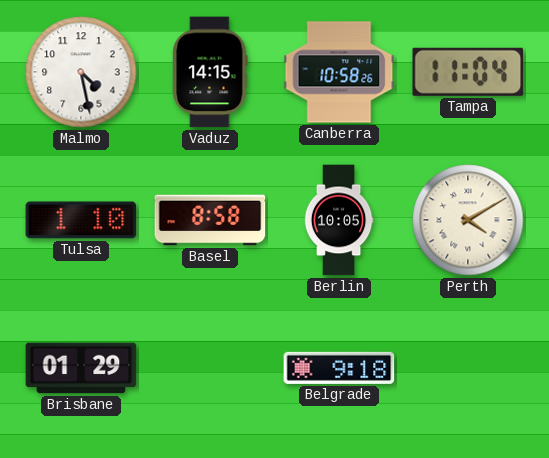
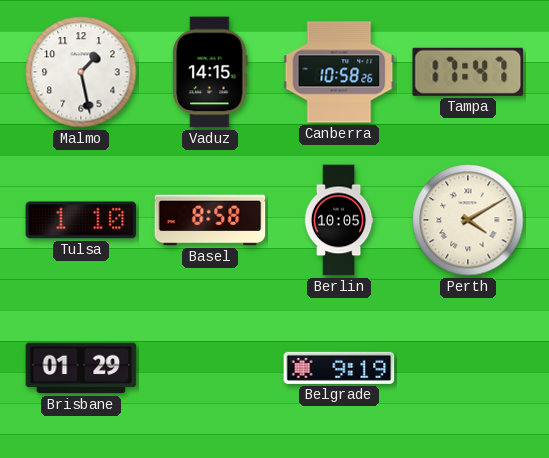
Malmo: 4:28 -> 1:28
Tampa: 11:04 -> 17:47
Belgrade: 9:18 -> 9:19
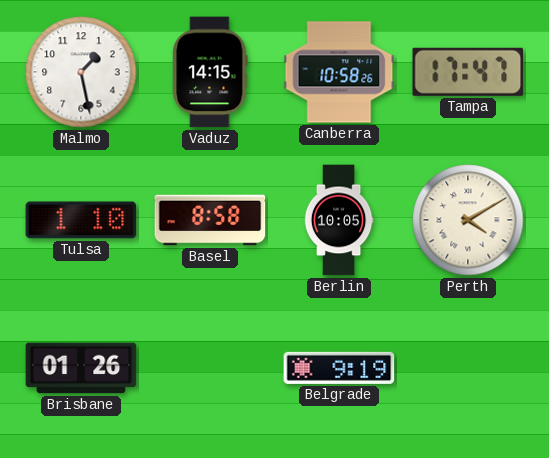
Brisbane: 01:29 -> 01:26
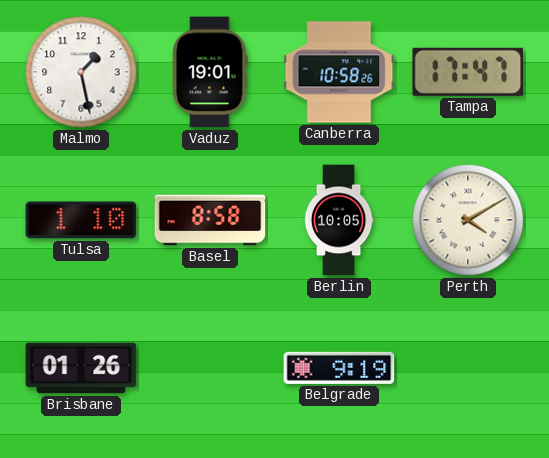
Vaduz: 14:15 -> 19:01
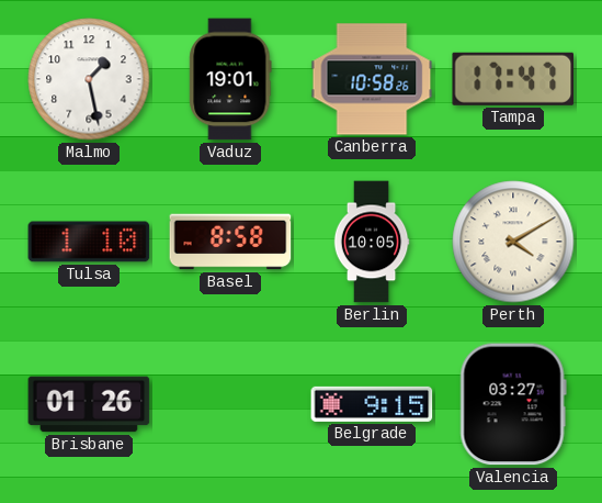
Belgrade: 9:19 -> 9:15
Valencia: none -> 03:27
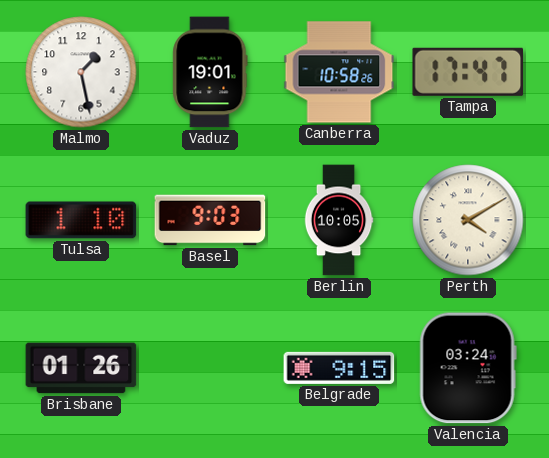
Basel: 8:58 -> 9:03
Valencia: 03:27 -> 03:24
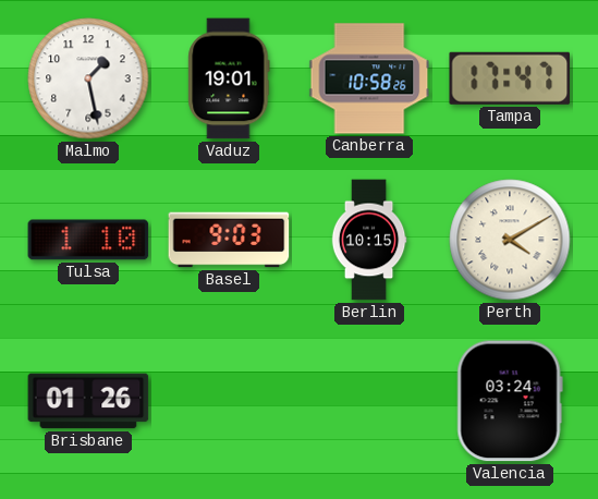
Berlin: 10:05 -> 10:15
Belgrade: 9:15 -> none
